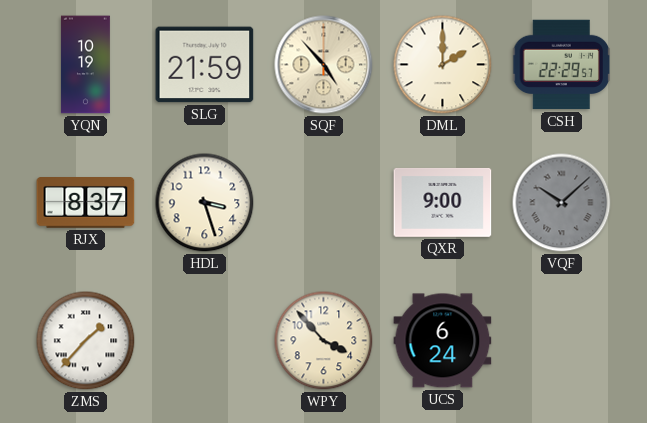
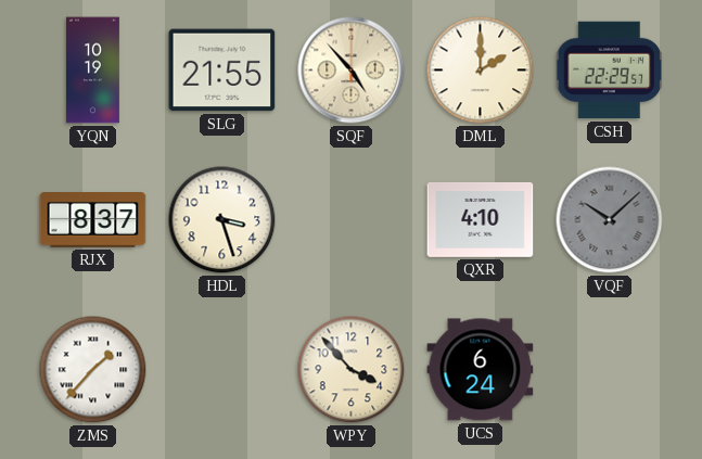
SLG: 21:59 -> 21:55
QXR: 9:00 -> 4:10
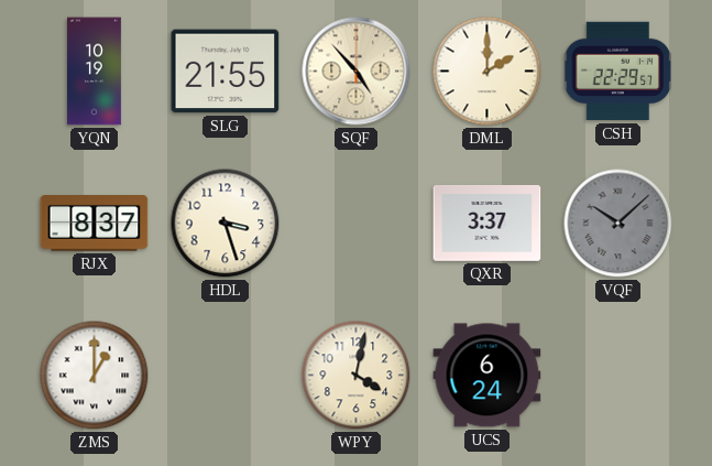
QXR: 4:10 -> 3:37
ZMS: 1:37 -> 1:00
WPY: 3:53 -> 4:02
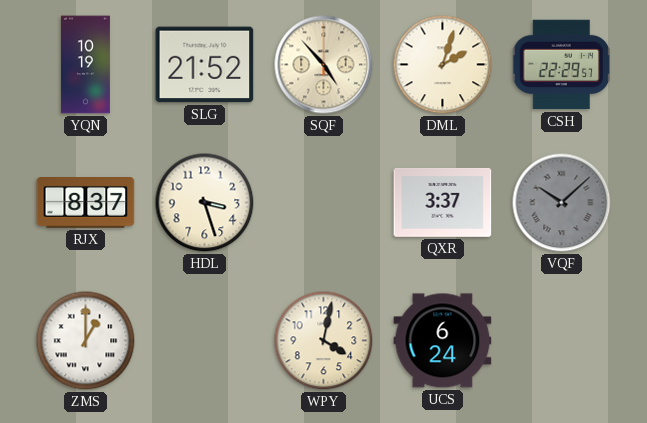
SLG: 21:55 -> 21:52
DML: 2:00 -> 2:03
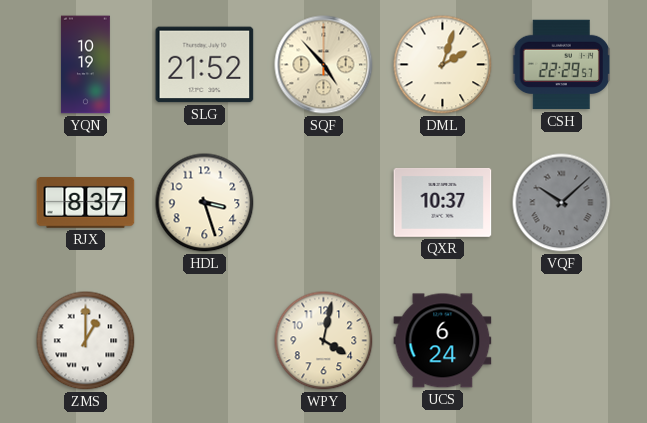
QXR: 3:37 -> 10:37
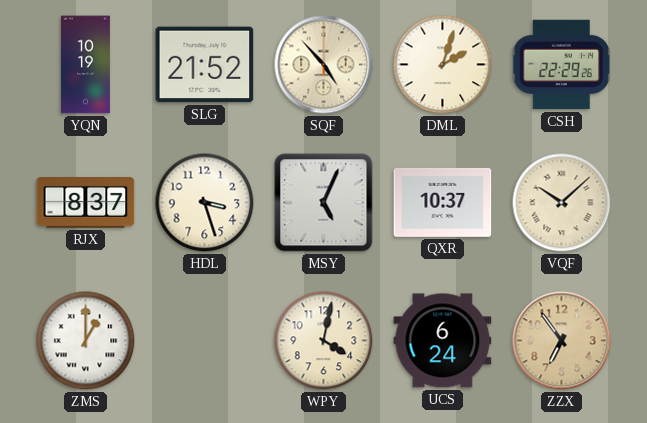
CSH: 22:29:57 -> 22:29:26
MSY: none -> 5:04
VQF dial: grey -> cream
ZZX: none -> 6:54
